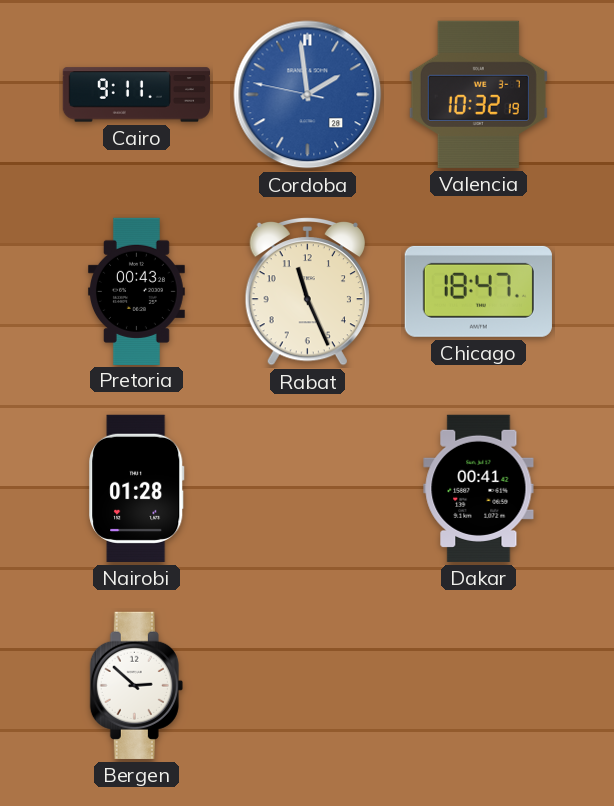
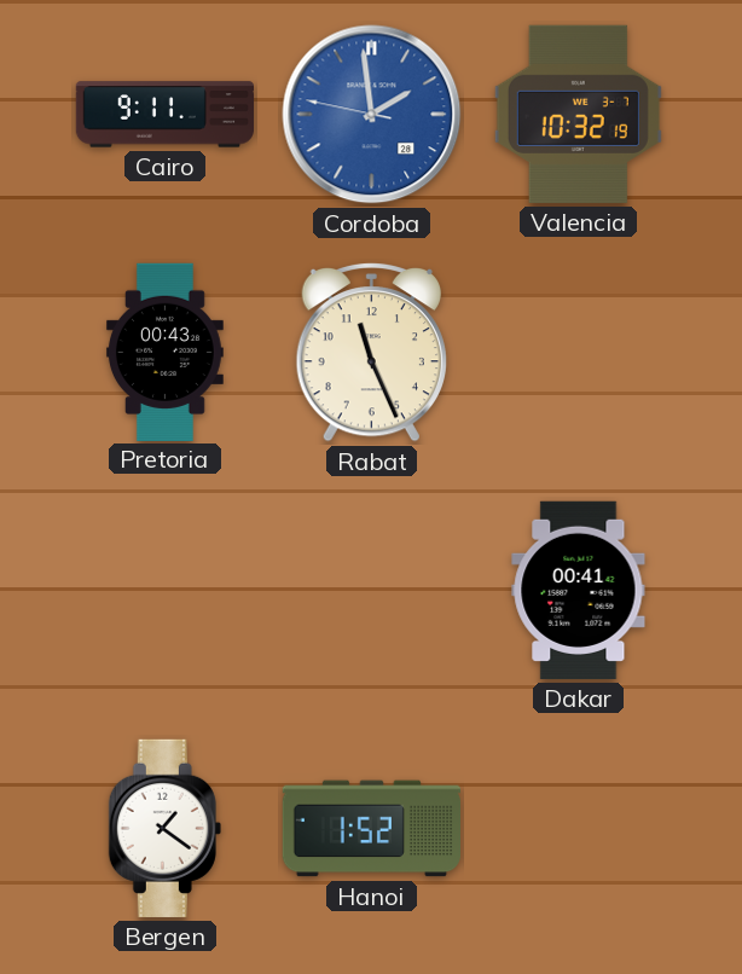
Chicago: 18:47 -> none
Nairobi: 01:28 -> none
Bergen: 2:52 -> 1:21
Hanoi: none -> 1:52
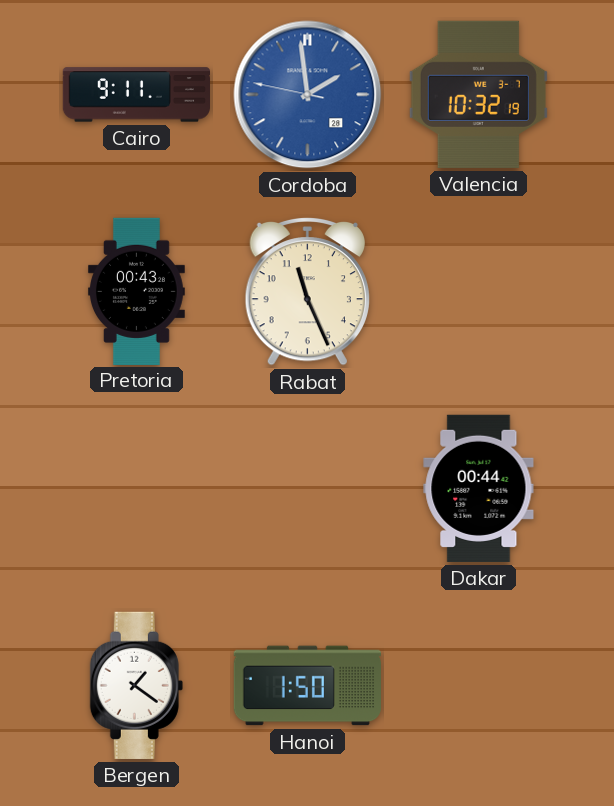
Dakar: 00:41 -> 00:44
Hanoi: 1:52 -> 1:50
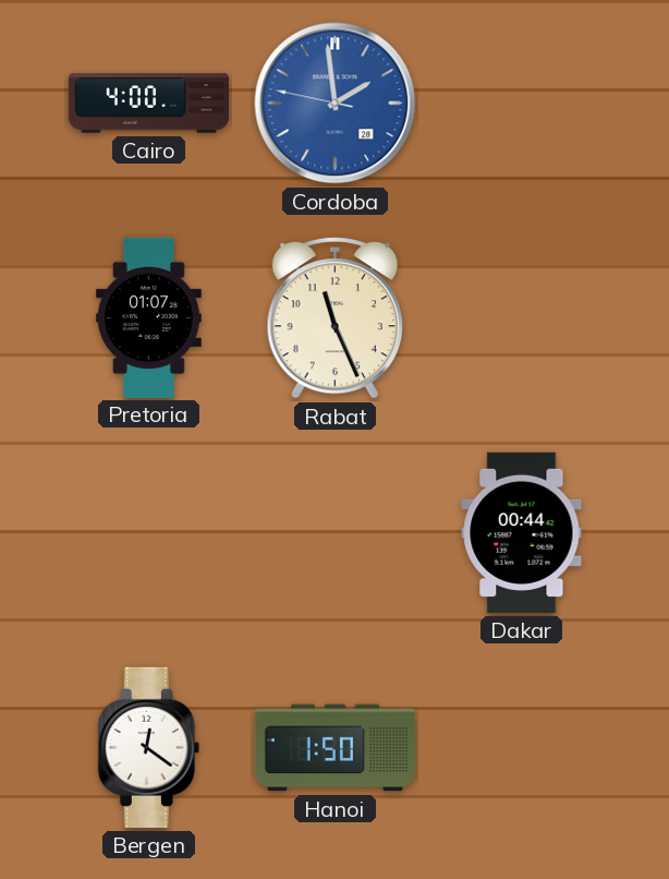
Cairo: 9:11 -> 4:00
Valencia: 10:32 -> none
Pretoria: 00:43 -> 01:07
Bergen: 1:21 -> 12:21
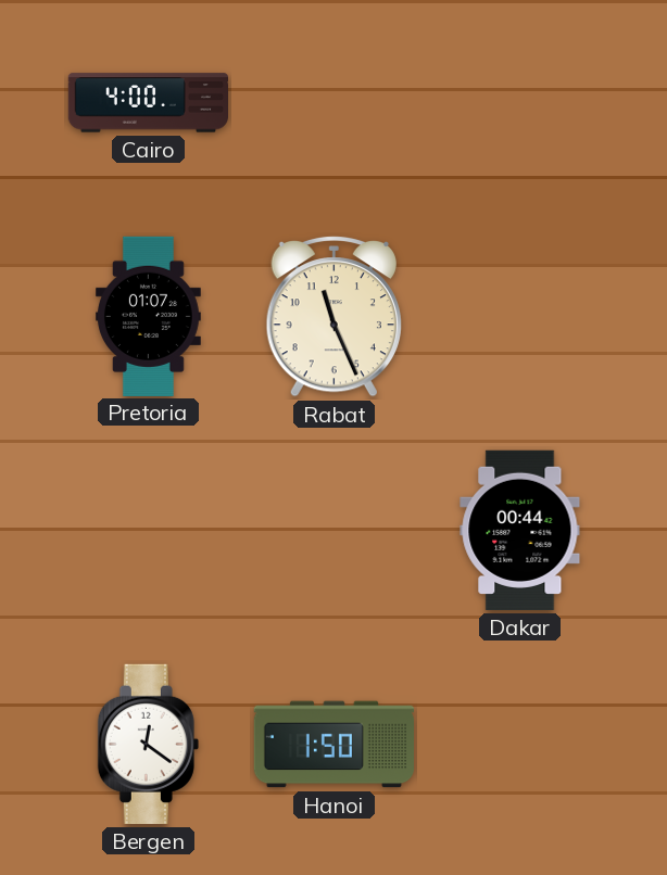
Cordoba: 1:58 -> none
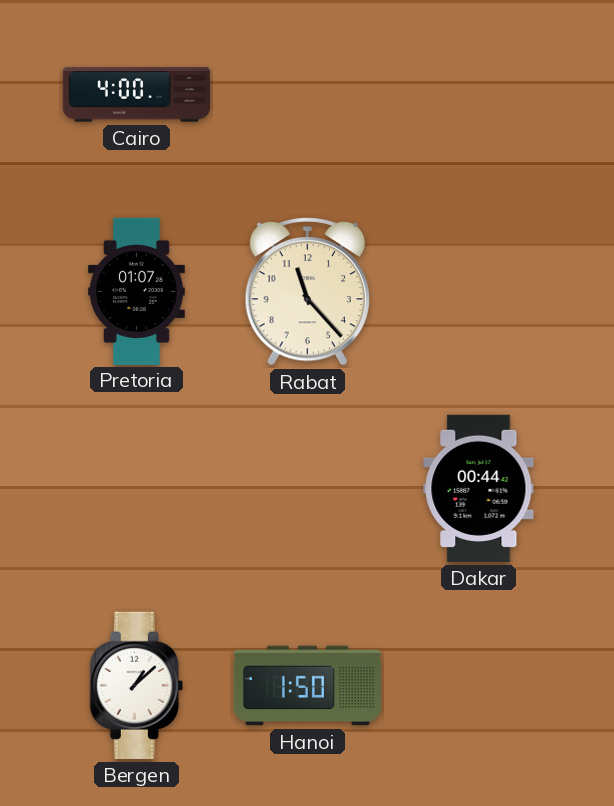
Rabat: 11:26 -> 11:23
Bergen: 12:21 -> 1:08
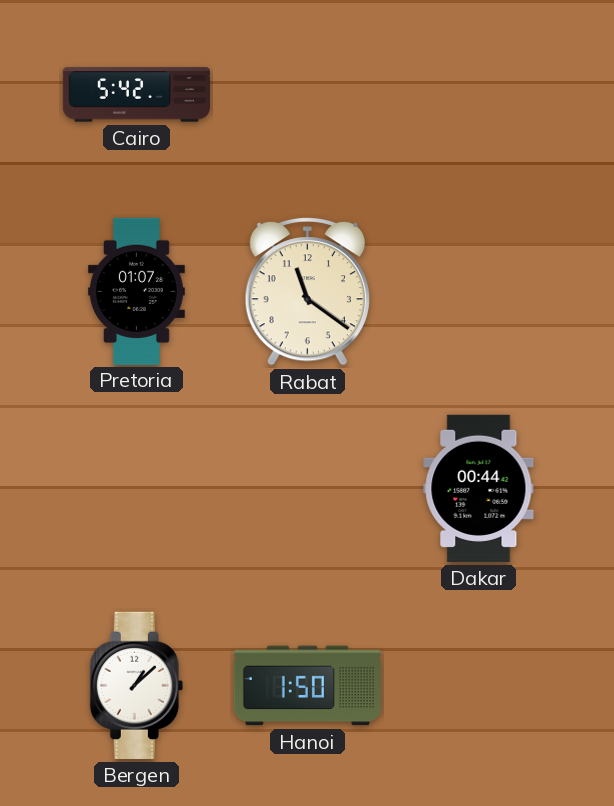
Cairo: 4:00 -> 5:42
Rabat: 11:23 -> 11:21
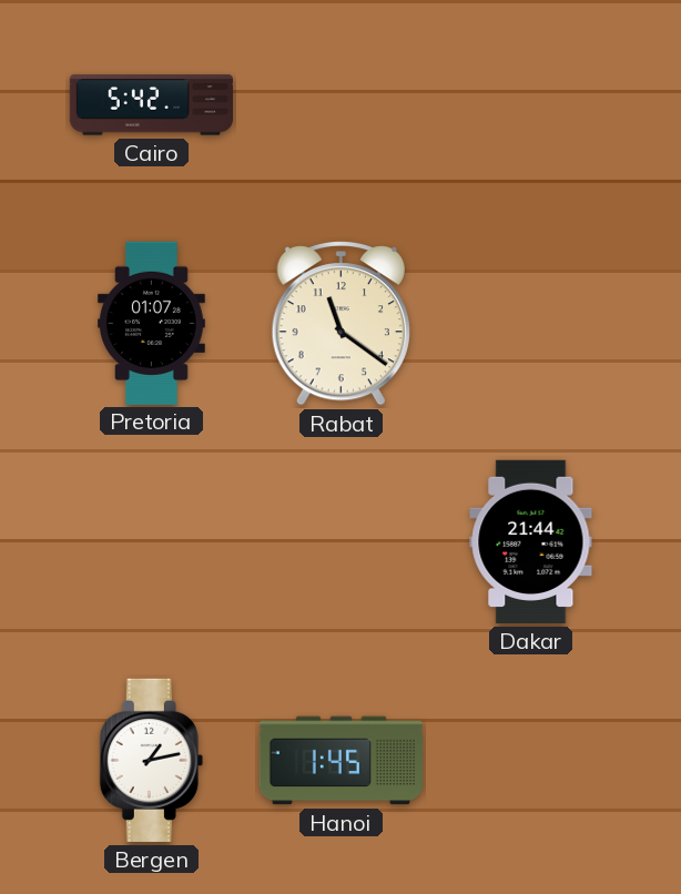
Dakar: 00:44 -> 21:44
Bergen: 1:08 -> 1:13
Hanoi: 1:50 -> 1:45
